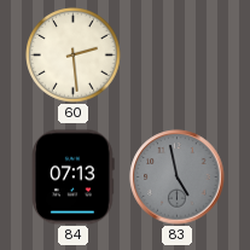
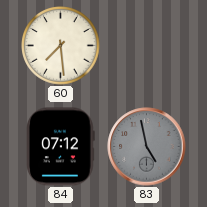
60: 2:29 -> 7:29
84: 07:13 -> 07:12
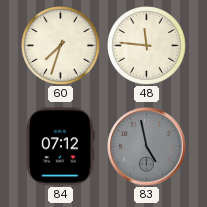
60: 7:29 -> 7:33
48: none -> 11:46
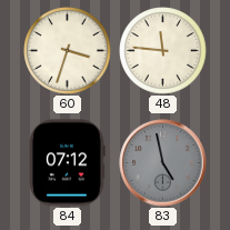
60: 7:33 -> 3:33
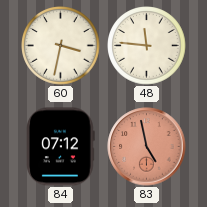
60: 3:33 -> 3:32
83 dial: grey -> salmon
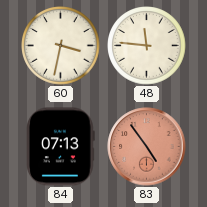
84: 07:12 -> 07:13
83: 4:58 -> 4:54
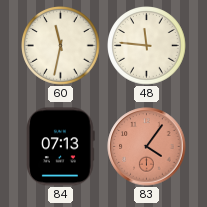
60: 3:32 -> 11:32
83: 4:54 -> 4:06
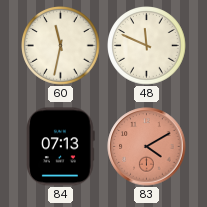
48: 11:46 -> 11:49
83: 4:06 -> 4:10
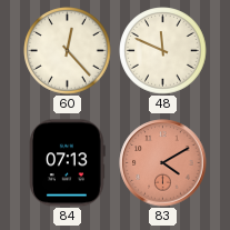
60: 11:32 -> 12:23
